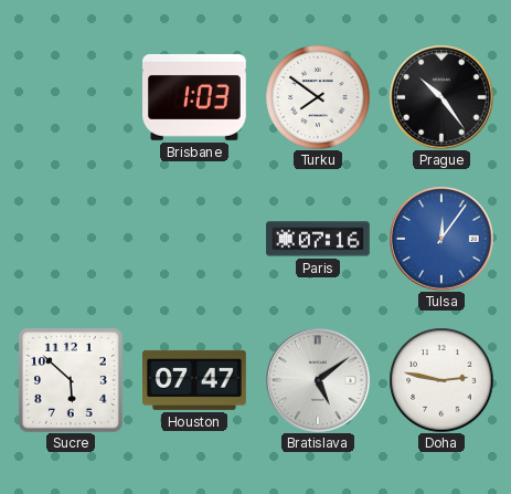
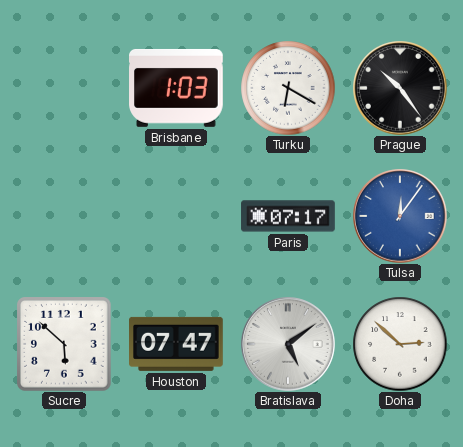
Turku: 7:51 -> 6:20
Paris: 07:16 -> 07:17
Doha: 2:47 -> 2:52
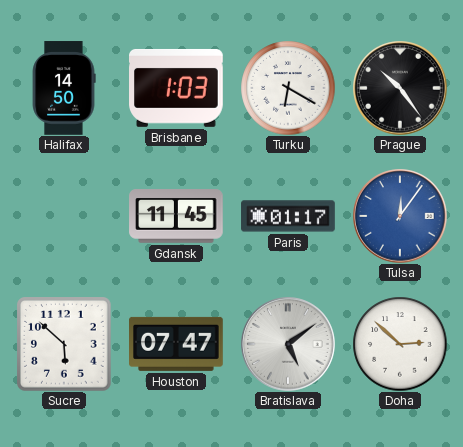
Halifax: none -> 14:50
Gdansk: none -> 11:45
Paris: 07:17 -> 01:17
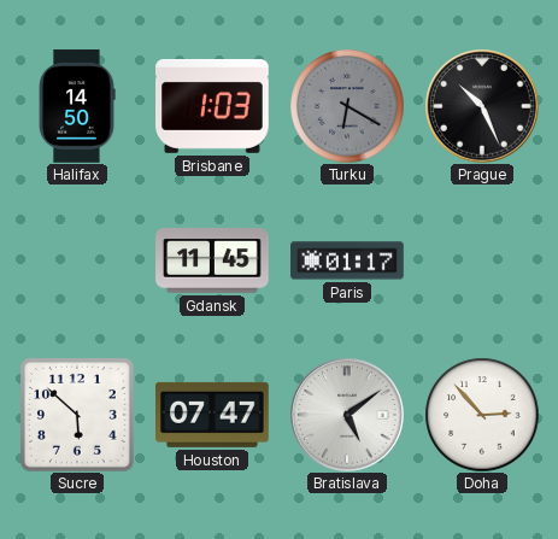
Turku dial: white -> grey
Prague: 10:24 -> 10:26
Tulsa: 12:06 -> none
Doha: 2:52 -> 2:53
